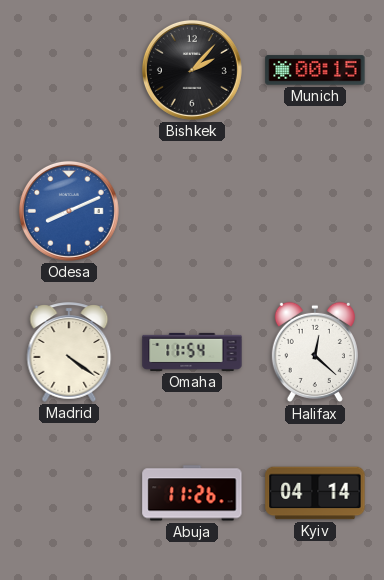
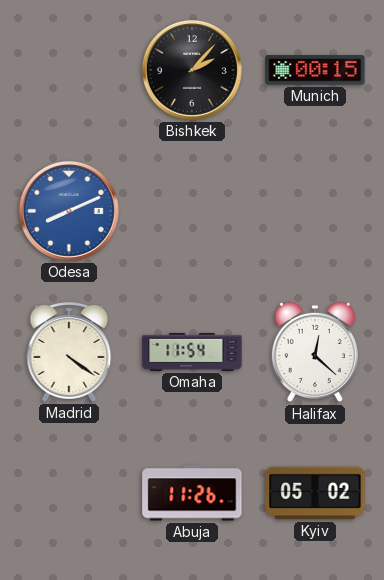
Kyiv: 04:14 -> 05:02
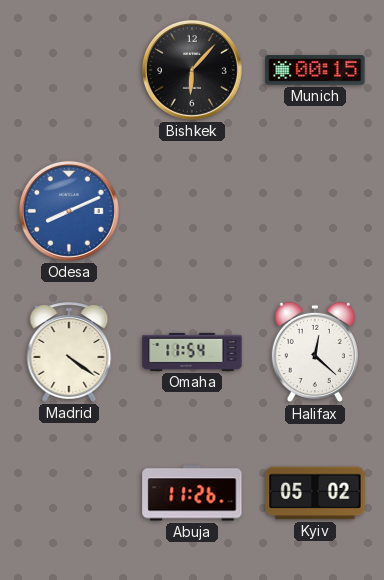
Bishkek: 2:07 -> 6:07
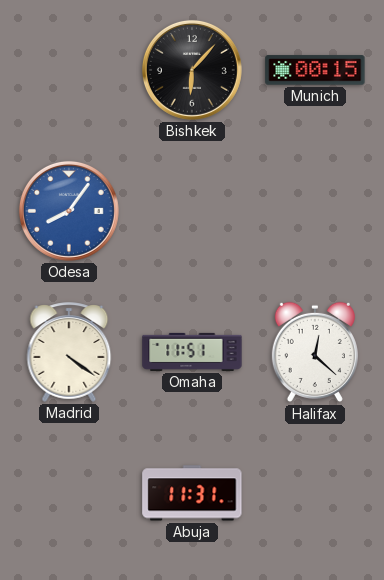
Odesa: 8:11 -> 8:06
Omaha: 11:54 -> 11:51
Abuja: 11:26 -> 11:31
Kyiv: 05:02 -> none
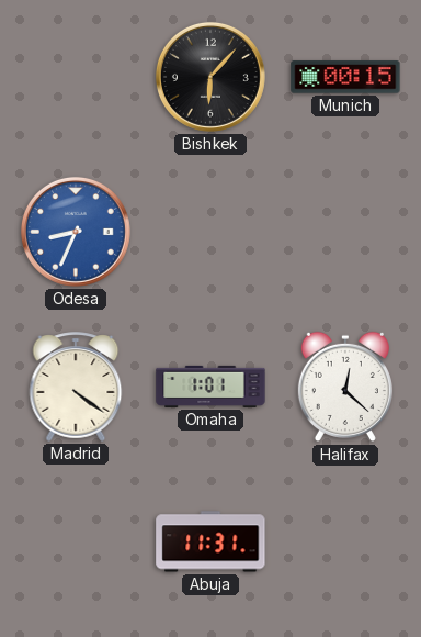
Odesa: 8:06 -> 8:34
Omaha: 11:51 -> 1:01
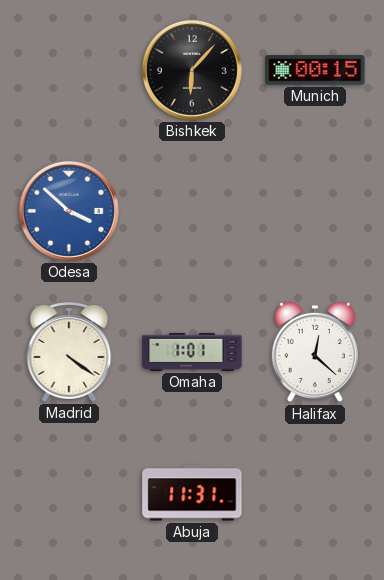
Odesa: 8:34 -> 3:52
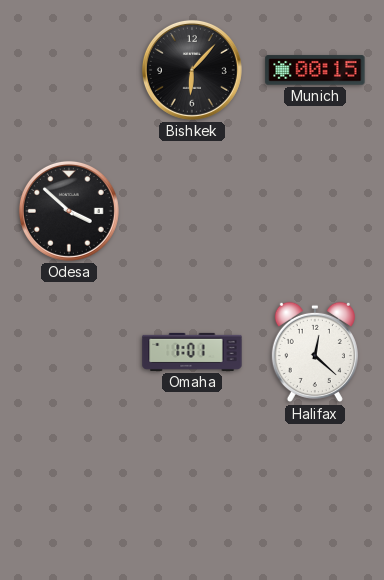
Odesa dial: blue -> black
Madrid: 4:21 -> none
Abuja: 11:31 -> none
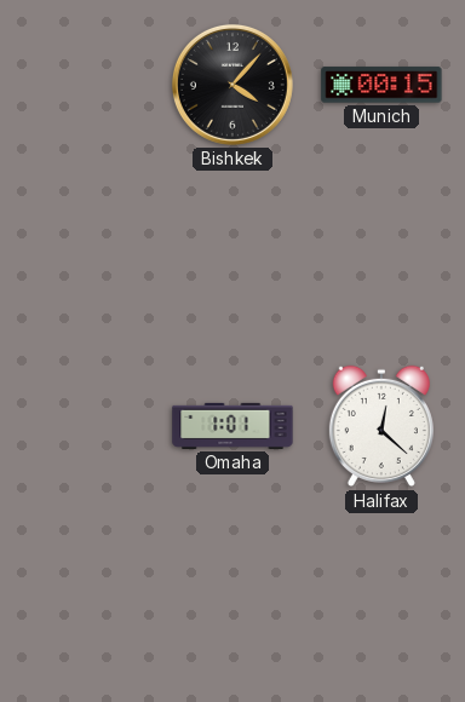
Bishkek: 6:07 -> 4:07
Odesa: 3:52 -> none
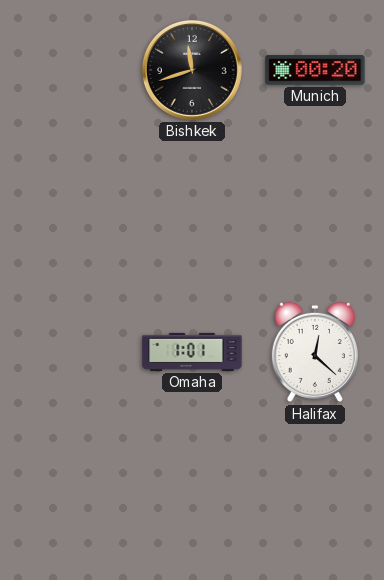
Bishkek: 4:07 -> 11:42
Munich: 00:15 -> 00:20
